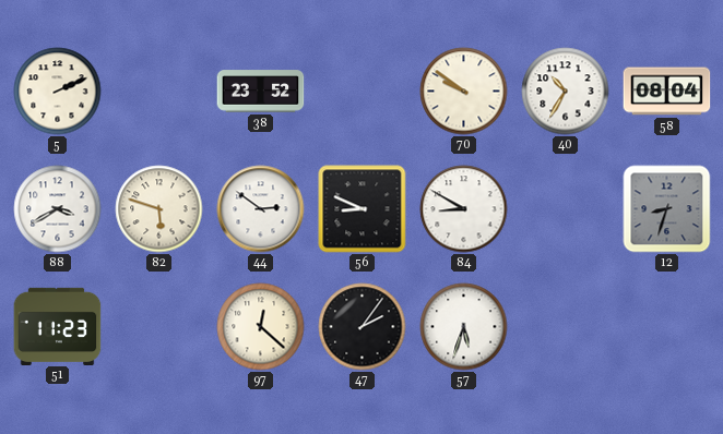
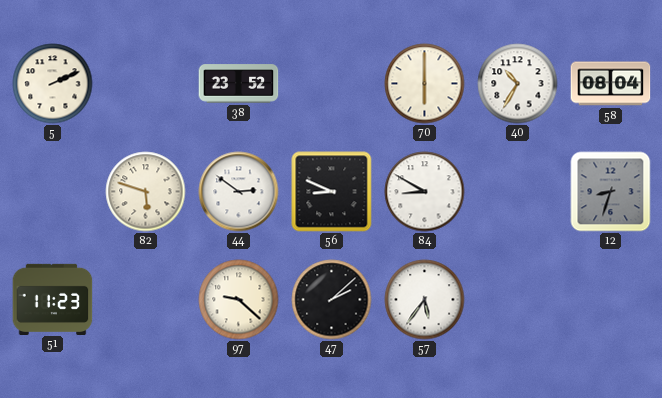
70: 9:51 -> 6:00
88: 3:40 -> none
97: 12:22 -> 9:22
47: 2:06 -> 2:08
57: 5:33 -> 5:36
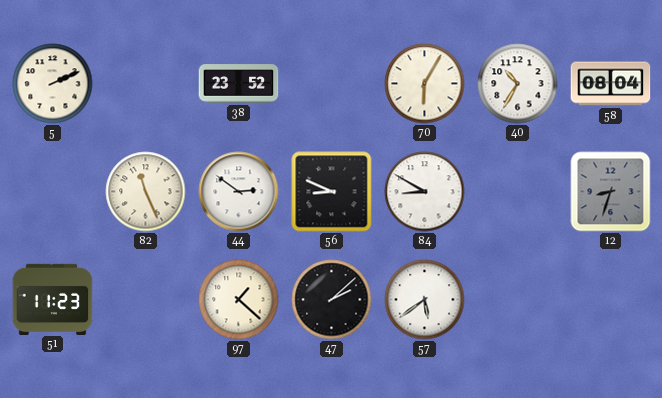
70: 6:00 -> 6:05
82: 5:48 -> 11:26
97: 9:22 -> 1:22
57: 5:36 -> 5:39
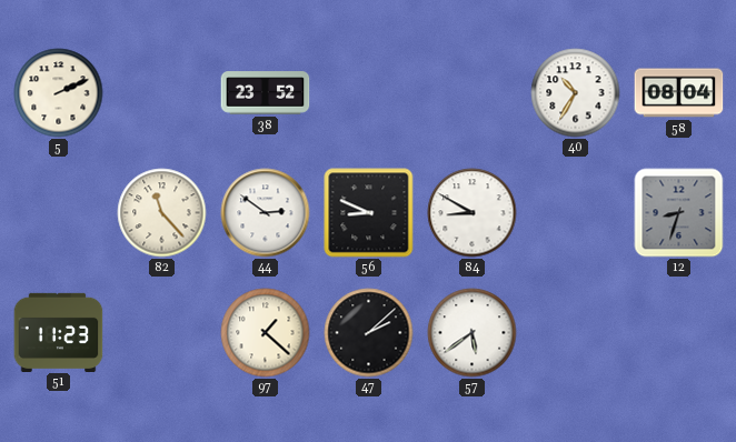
70: 6:05 -> none
82: 11:26 -> 11:23
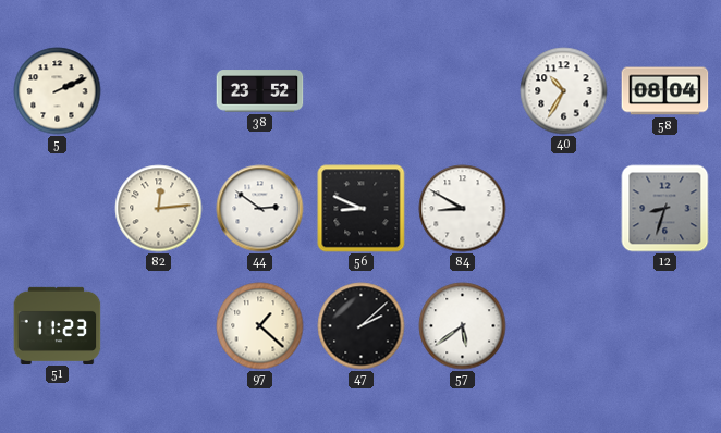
82: 11:23 -> 12:14
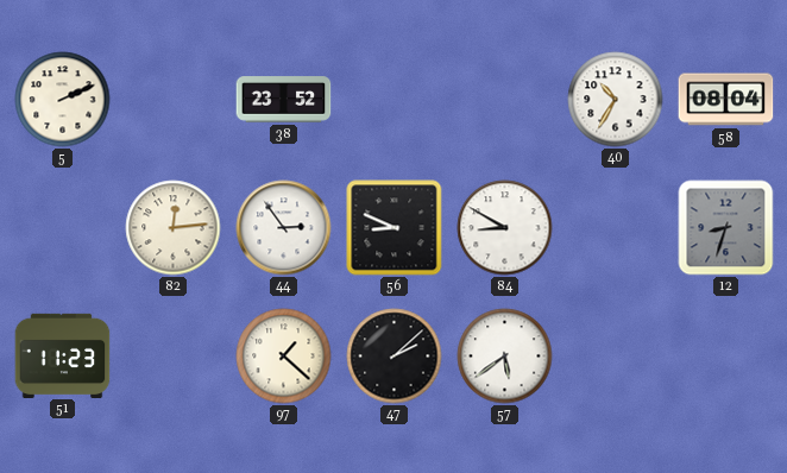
44: 2:51 -> 2:54
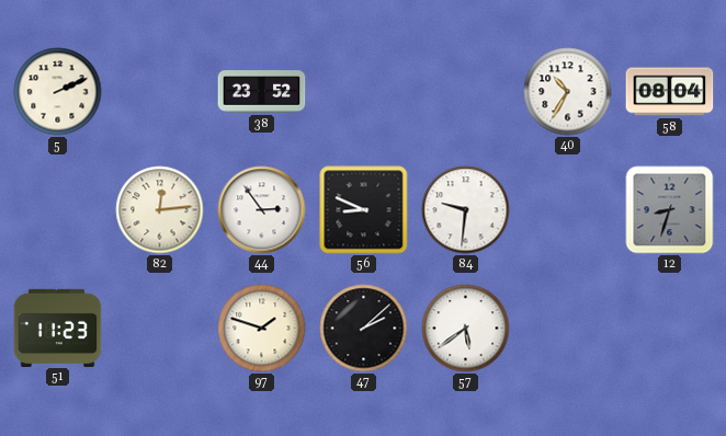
84: 8:50 -> 9:31
97: 1:22 -> 1:48
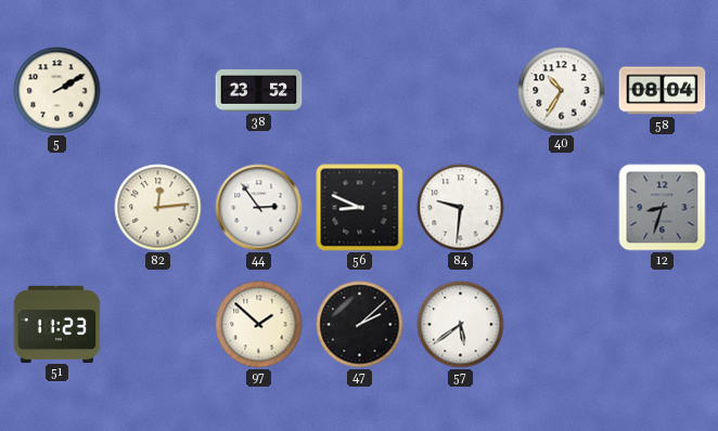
5: 2:11 -> 2:10
97: 1:48 -> 1:52
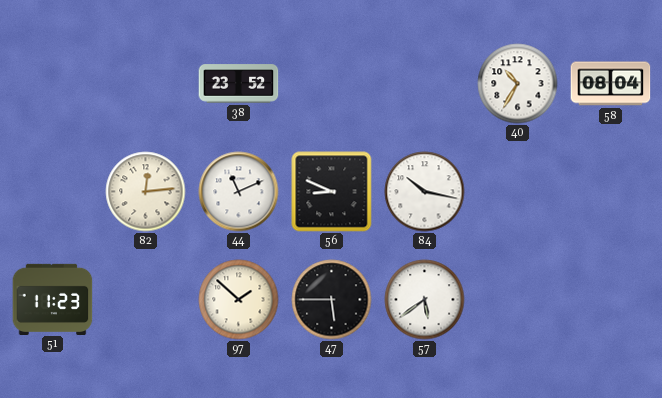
5: 2:10 -> none
44: 2:54 -> 11:11
84: 9:31 -> 10:17
12: 8:33 -> none
47: 2:08 -> 5:45
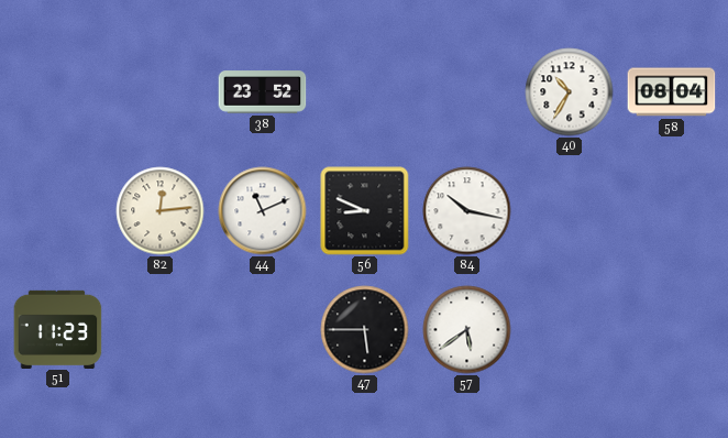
97: 1:52 -> none
